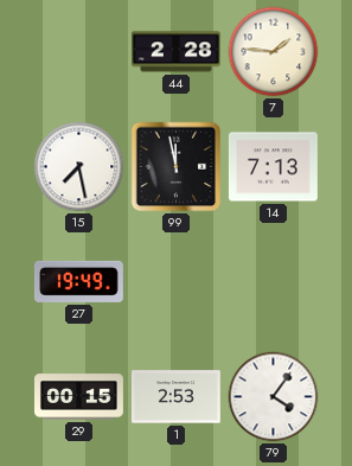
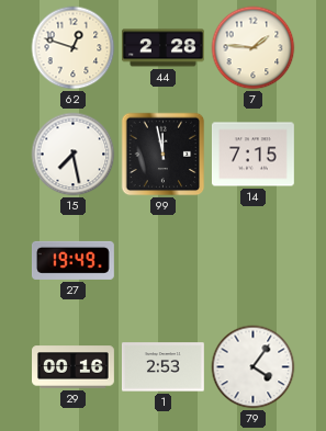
62: none -> 12:48
14: 7:13 -> 7:15
29: 00:15 -> 00:16
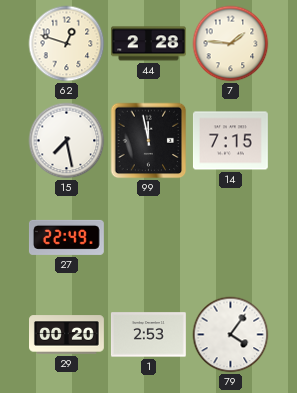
27: 19:49 -> 22:49
29: 00:16 -> 00:20
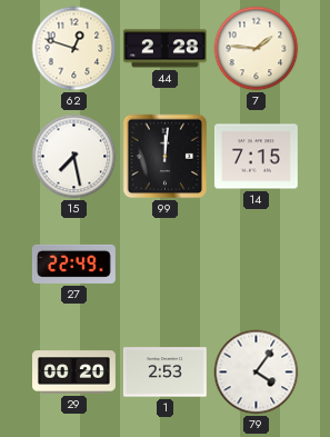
99: 11:58 -> 12:01
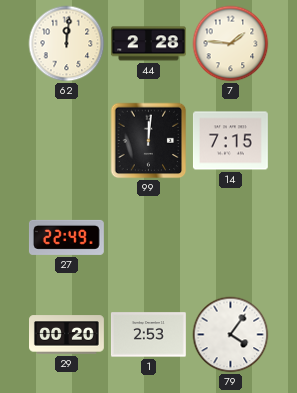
62: 12:48 -> 12:01
15: 7:28 -> none
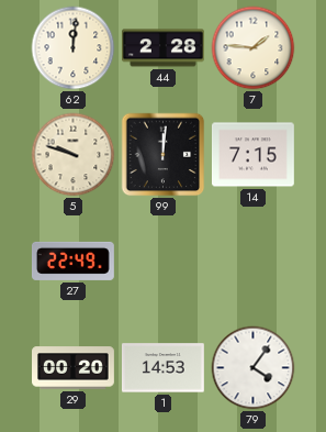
5: none -> 9:48
1: 2:53 -> 14:53
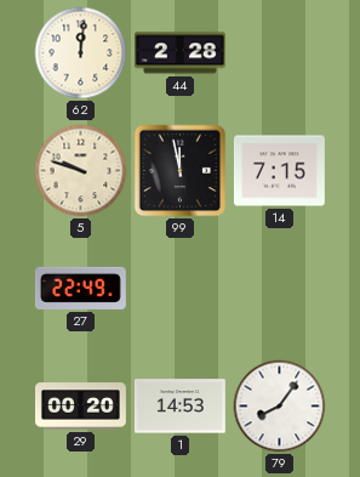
7: 1:46 -> none
99: 12:01 -> 11:58
79: 4:06 -> 8:06
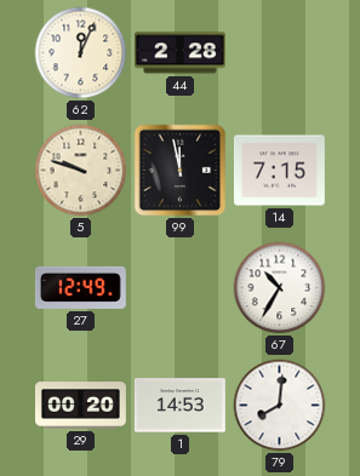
62: 12:01 -> 12:04
27: 22:49 -> 12:49
67: none -> 10:35
79: 8:06 -> 8:01
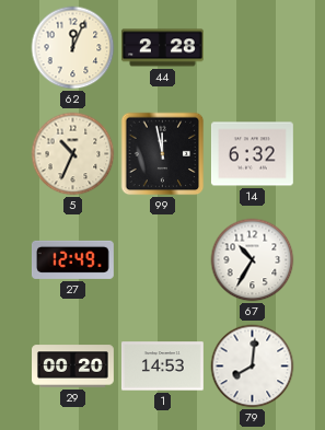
5: 9:48 -> 10:34
14: 7:15 -> 6:32
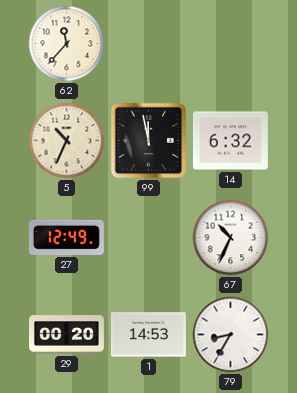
62: 12:04 -> 11:37
44: 2:28 -> none
67: 10:35 -> 10:34
79: 8:01 -> 8:35
